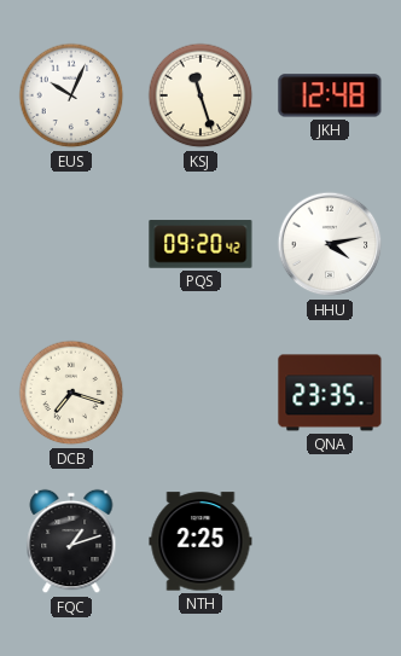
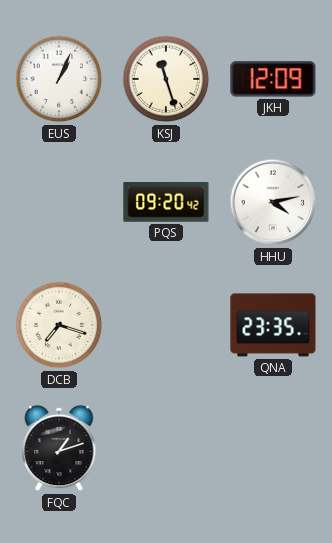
EUS: 10:04 -> 1:04
JKH: 12:48 -> 12:09
NTH: 2:25 -> none
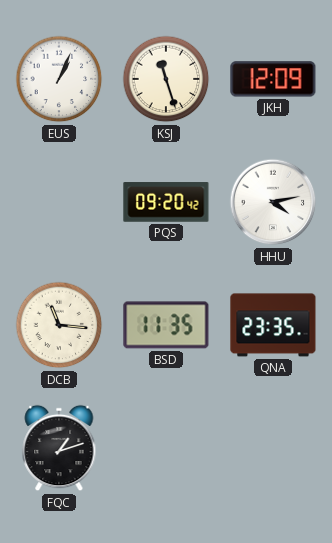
DCB: 7:18 -> 11:16
BSD: none -> 11:35
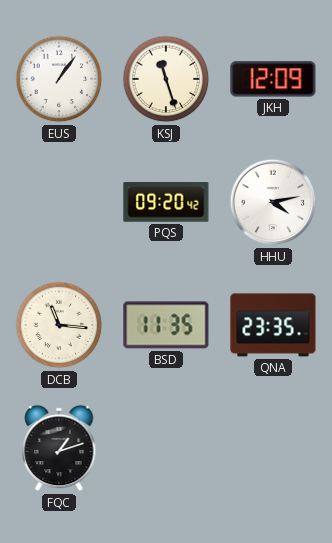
EUS: 1:04 -> 1:06
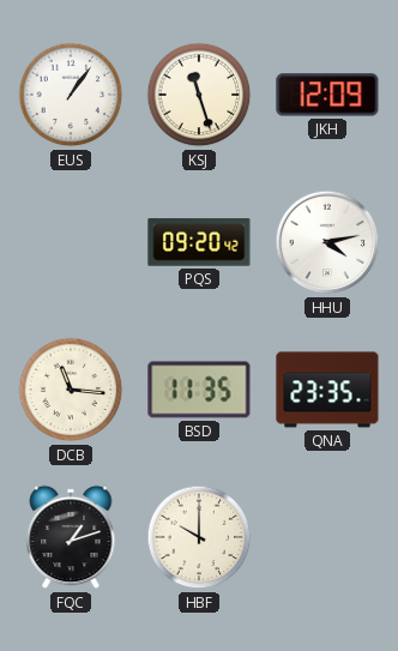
HBF: none -> 10:00
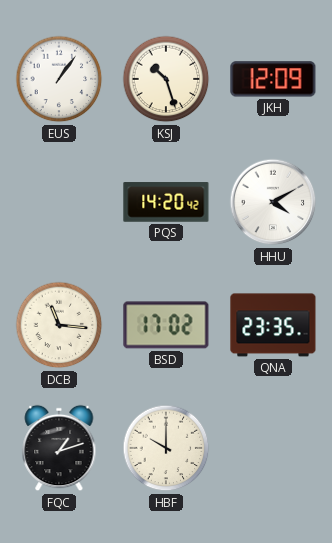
KSJ: 11:27 -> 10:27
PQS: 09:20 -> 14:20
HHU: 4:13 -> 4:10
BSD: 11:35 -> 17:02
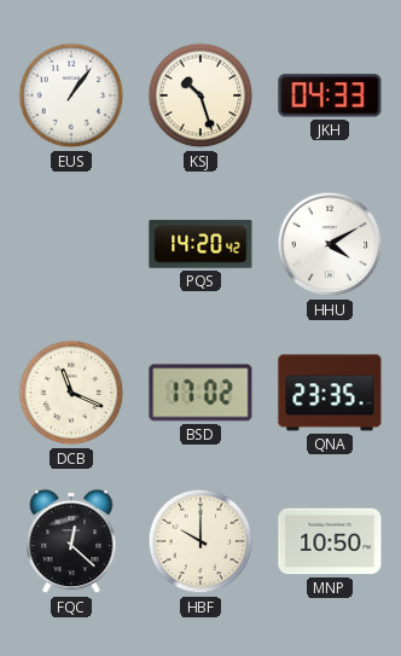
JKH: 12:09 -> 04:33
DCB: 11:16 -> 11:19
FQC: 1:12 -> 12:22
MNP: none -> 10:50
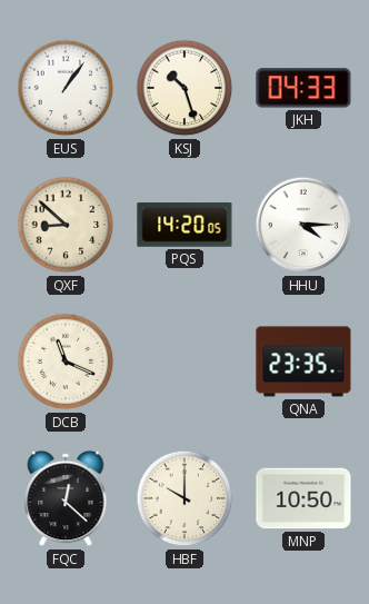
QXF: none -> 8:52
PQS: 14:20:42 -> 14:20:05
HHU: 4:10 -> 4:15
BSD: 17:02 -> none
